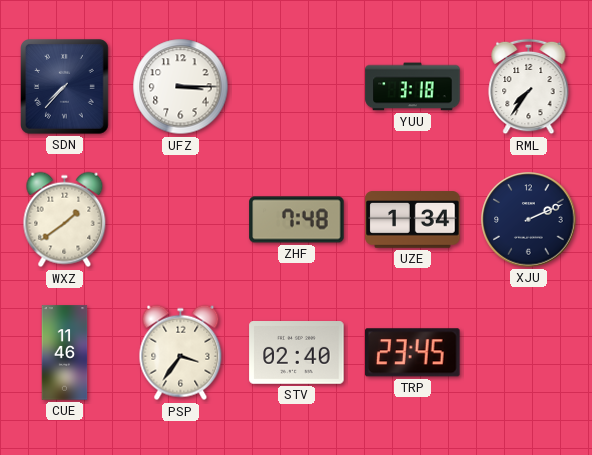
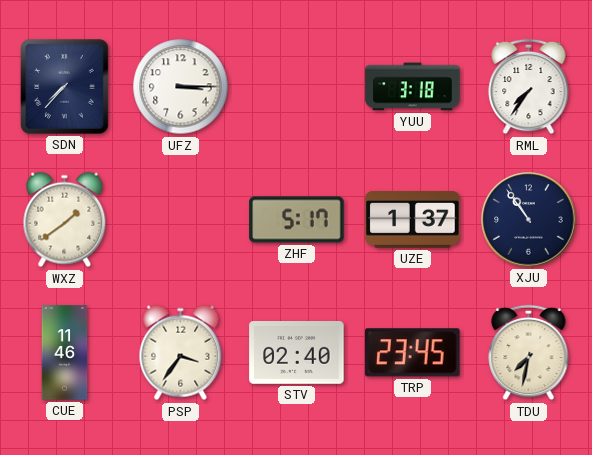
ZHF: 7:48 -> 5:17
UZE: 1:34 -> 1:37
XJU: 2:11 -> 10:54
TDU: none -> 7:32
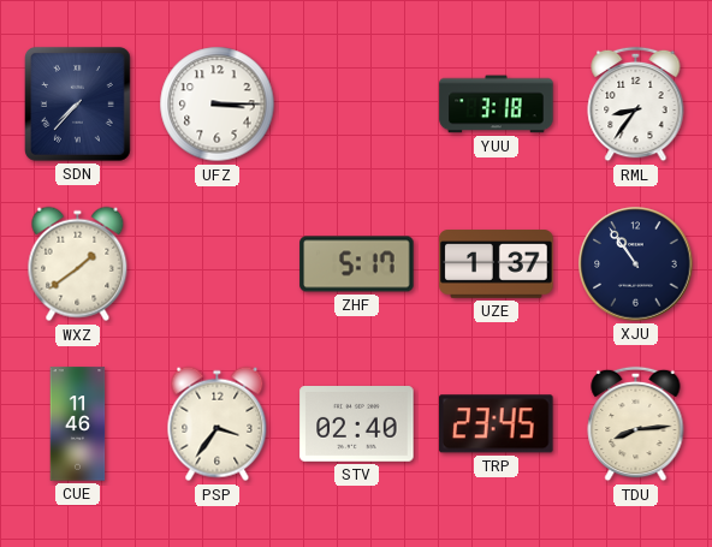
RML: 7:36 -> 8:36
TDU: 7:32 -> 8:14
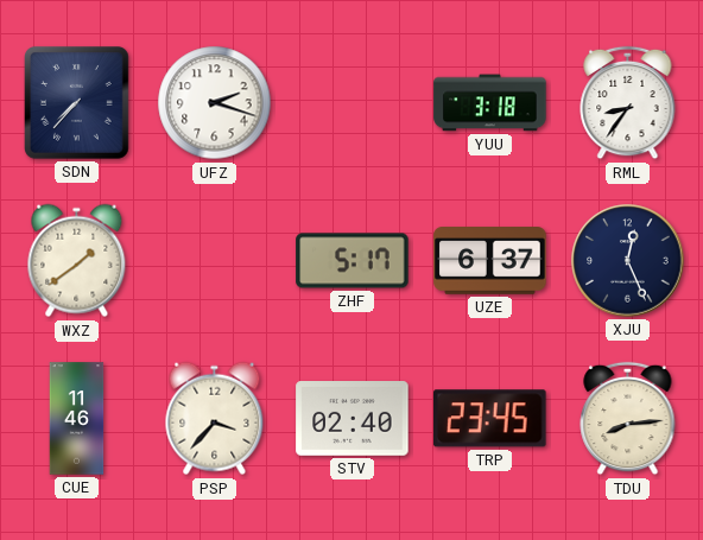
UFZ: 3:15 -> 2:18
UZE: 1:37 -> 6:37
XJU: 10:54 -> 12:26
PSP: 3:36 -> 3:37
